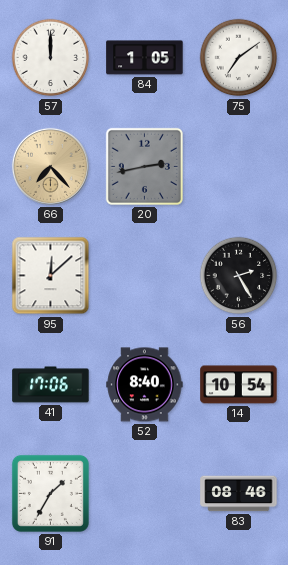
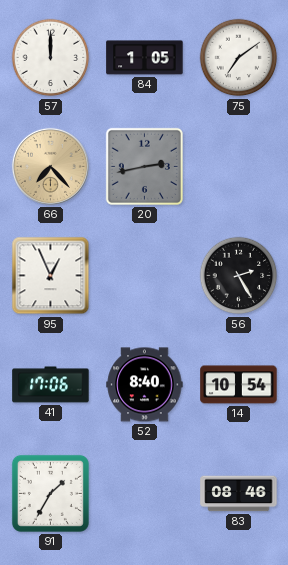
95: 12:08 -> 12:56
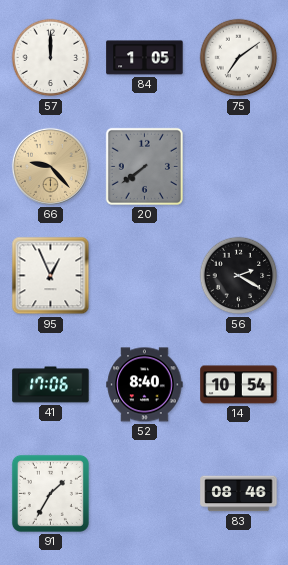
66: 7:23 -> 9:23
20: 2:43 -> 7:39
56: 2:25 -> 2:20
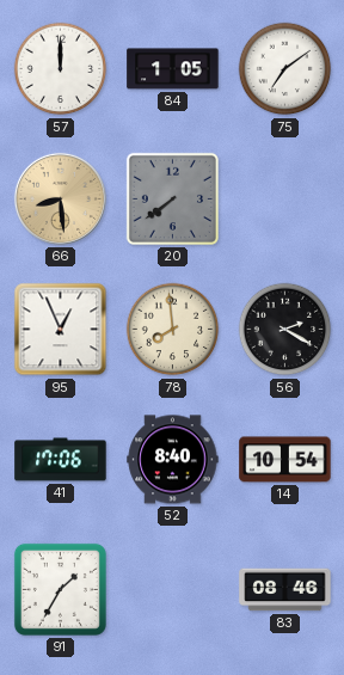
66: 9:23 -> 8:29
78: none -> 7:59
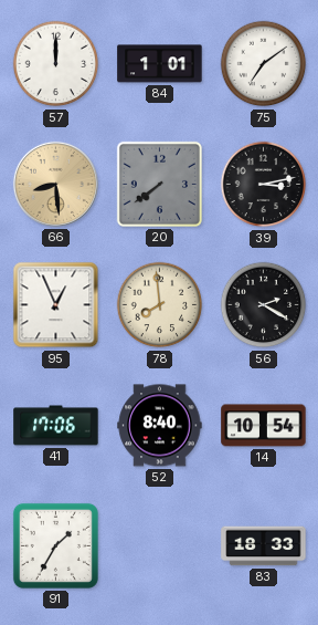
84: 1:05 -> 1:01
39: none -> 3:13
83: 08:46 -> 18:33
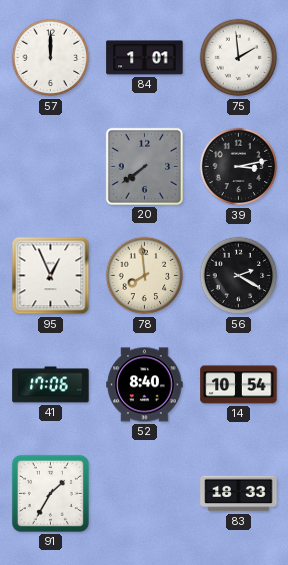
75: 7:09 -> 1:59
66: 8:29 -> none
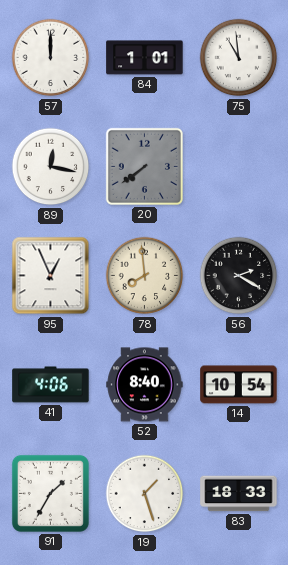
75: 1:59 -> 10:59
89: none -> 12:17
39: 3:13 -> none
41: 17:06 -> 4:06
19: none -> 1:27
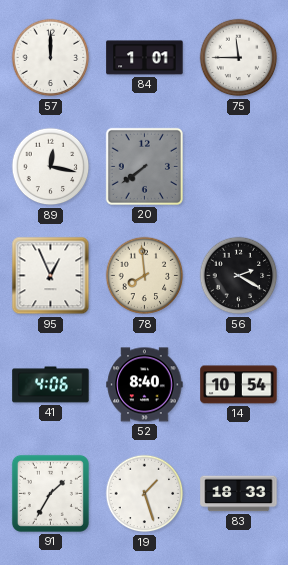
75: 10:59 -> 11:45
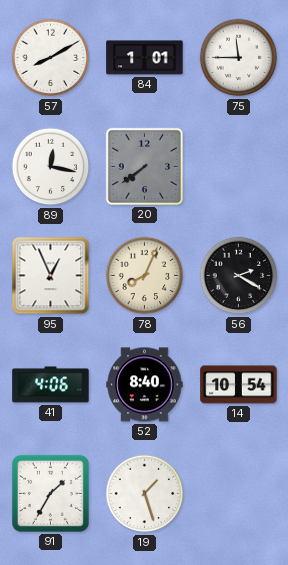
57: 12:00 -> 8:10
78: 7:59 -> 8:04
83: 18:33 -> none
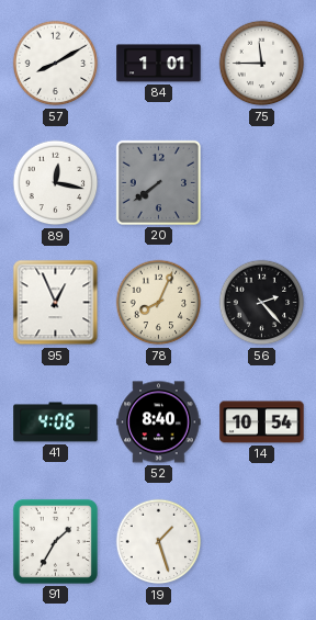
56: 2:20 -> 2:23
